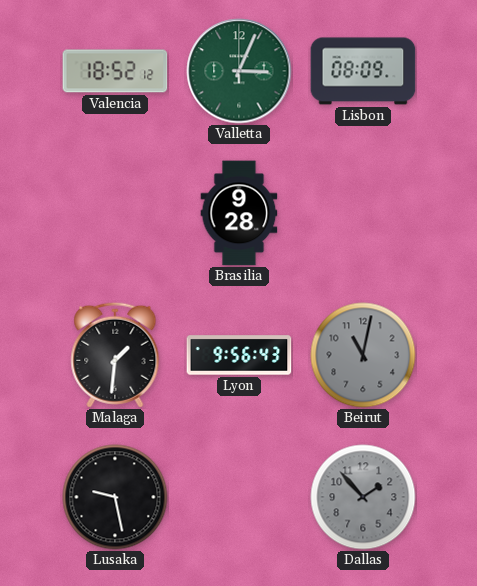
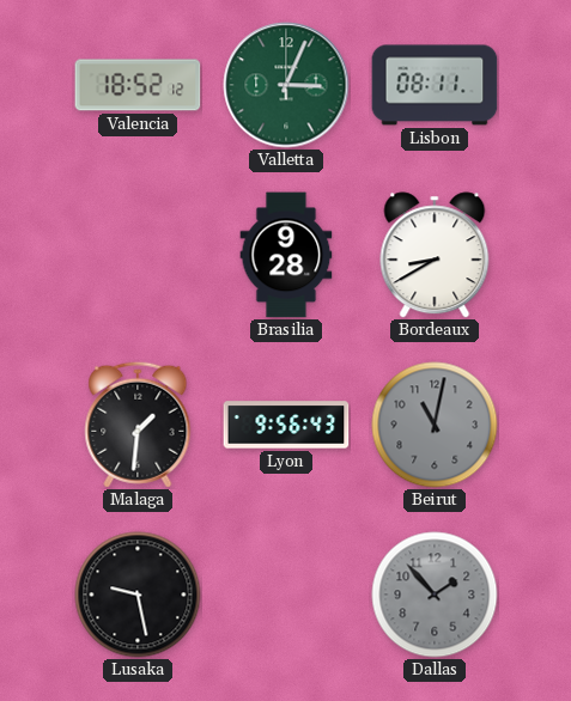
Lisbon: 08:09 -> 08:11
Bordeaux: none -> 8:40
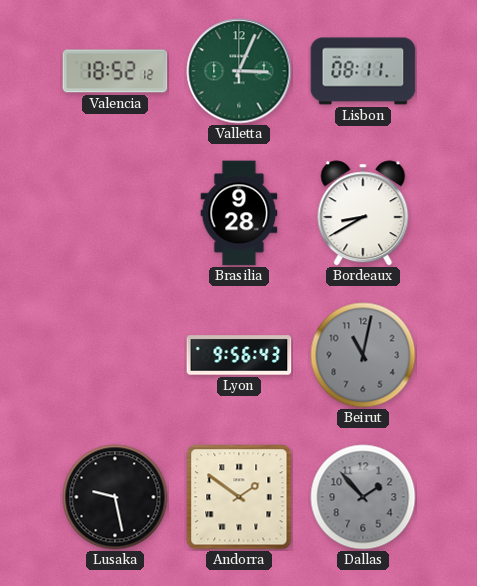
Malaga: 1:31 -> none
Andorra: none -> 1:51
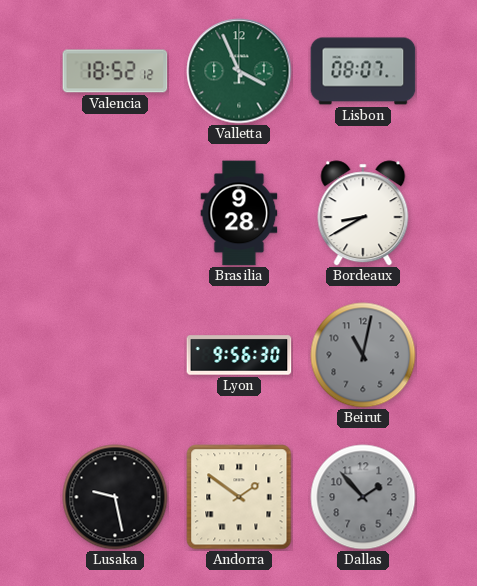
Valletta: 3:04 -> 3:56
Lisbon: 08:11 -> 08:07
Lyon: 9:56:43 -> 9:56:30
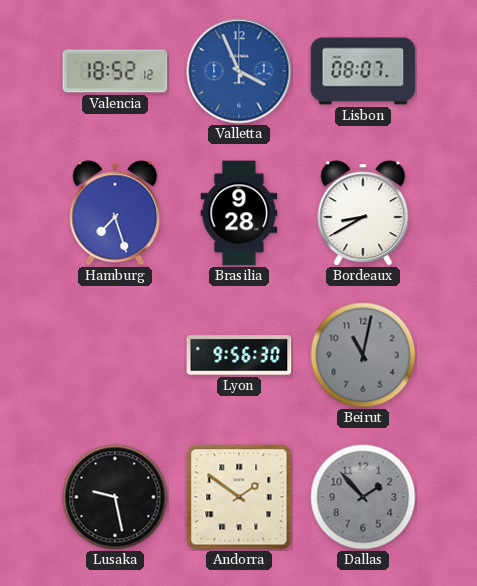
Valletta dial: green -> blue
Hamburg: none -> 7:27
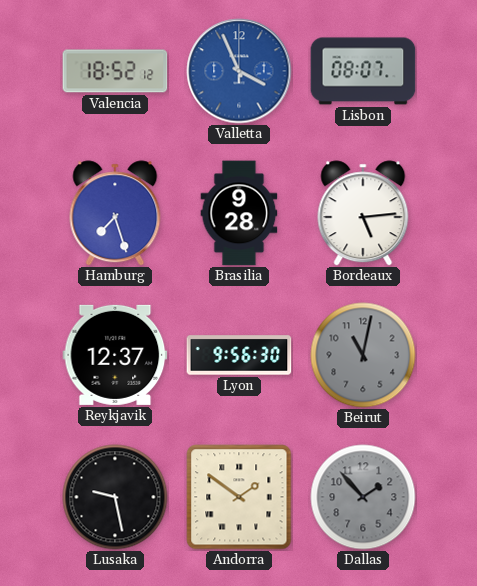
Bordeaux: 8:40 -> 5:14
Reykjavik: none -> 12:37
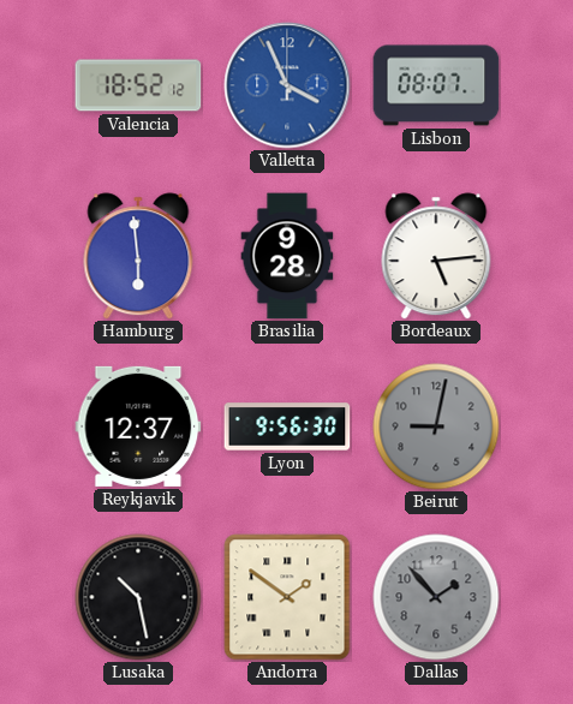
Hamburg: 7:27 -> 5:59
Beirut: 11:02 -> 9:02
Lusaka: 9:28 -> 10:28
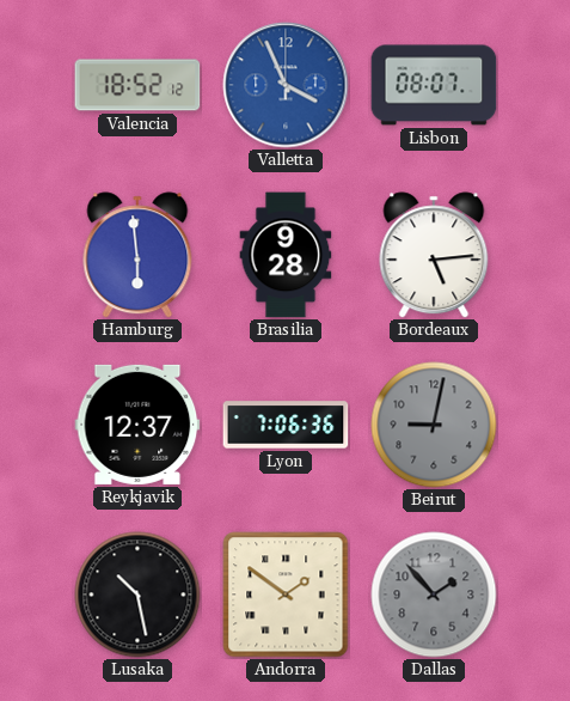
Lyon: 9:56 -> 7:06
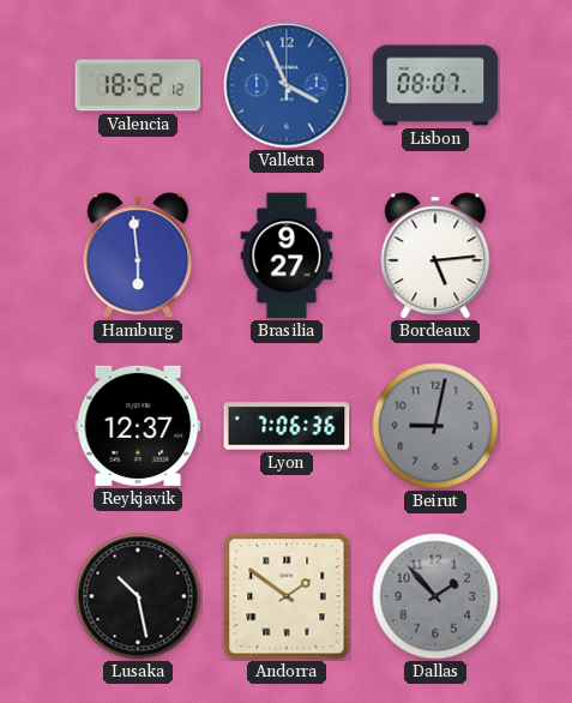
Brasilia: 9:28 -> 9:27
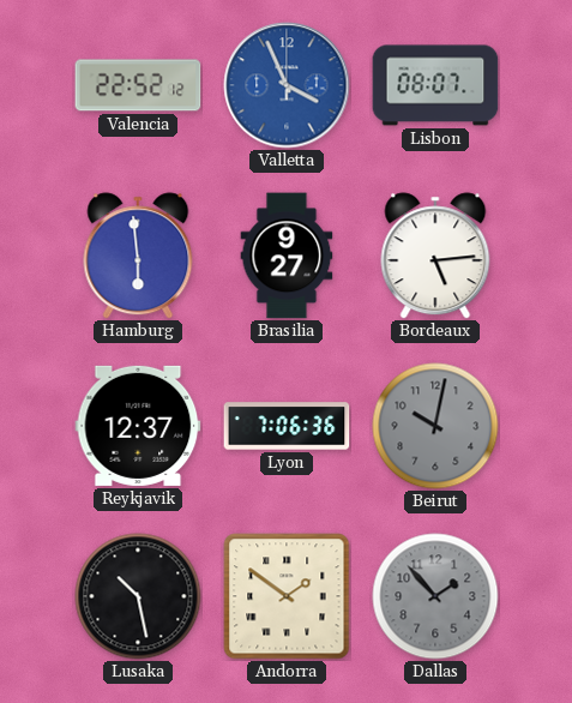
Valencia: 18:52 -> 22:52
Beirut: 9:02 -> 10:02
